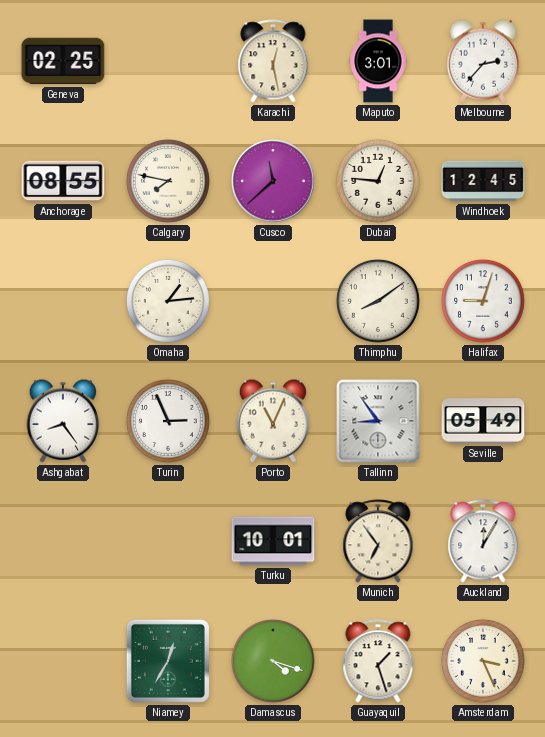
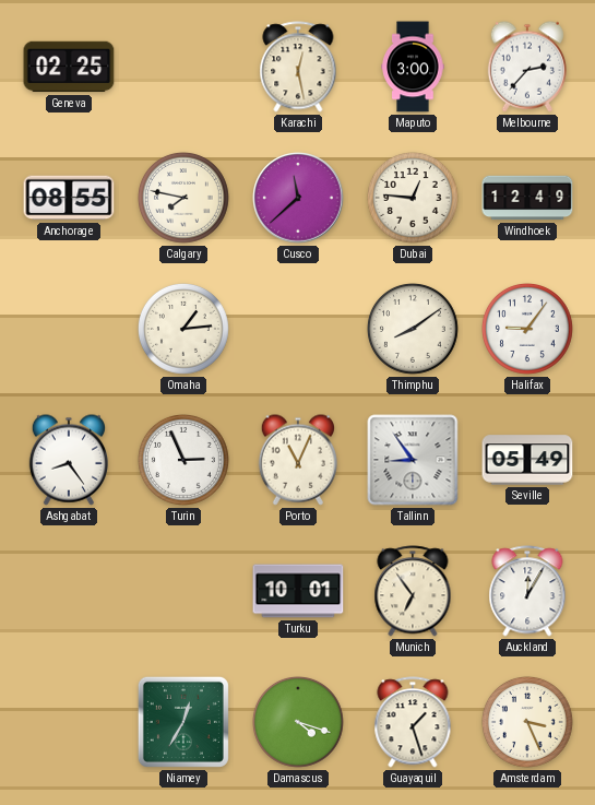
Maputo: 3:01 -> 3:00
Windhoek: 12:45 -> 12:49
Halifax: 9:03 -> 9:06
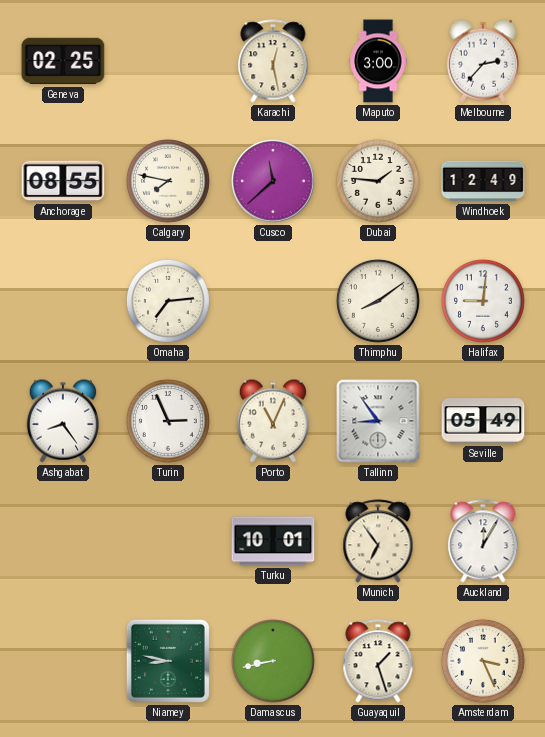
Dubai: 12:46 -> 1:46
Omaha: 1:14 -> 7:14
Halifax: 9:06 -> 9:01
Niamey: 12:35 -> 8:47
Damascus: 4:18 -> 8:43
